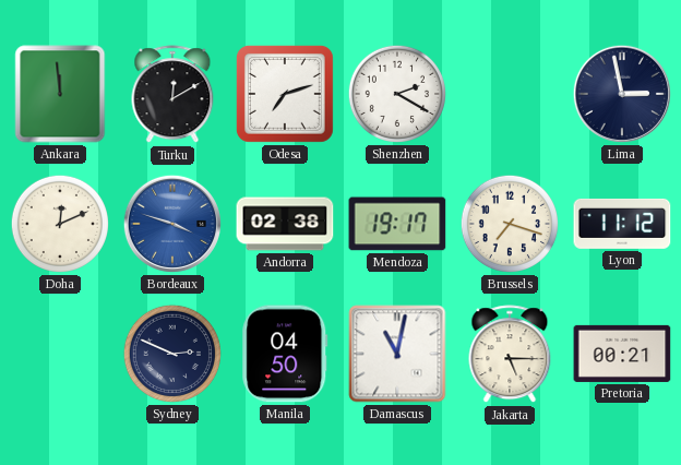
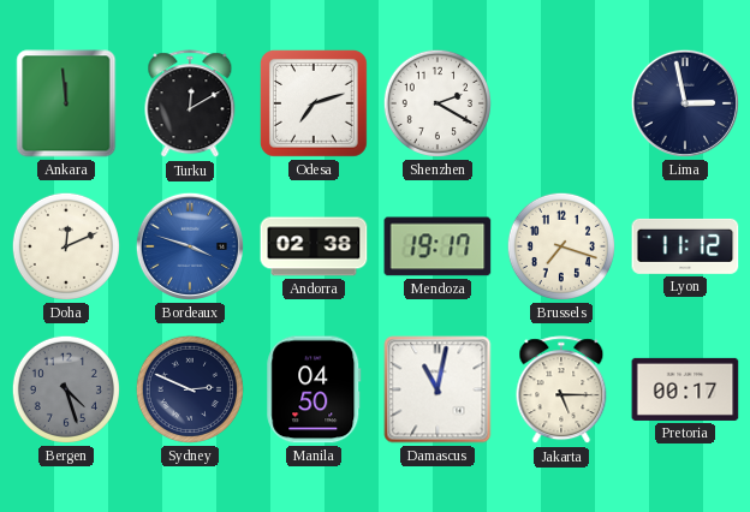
Bergen: none -> 4:27
Pretoria: 00:21 -> 00:17
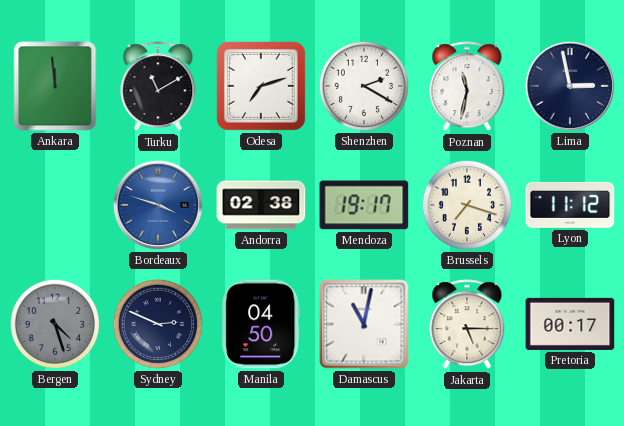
Turku: 12:10 -> 11:10
Poznan: none -> 11:32
Doha: 12:11 -> none
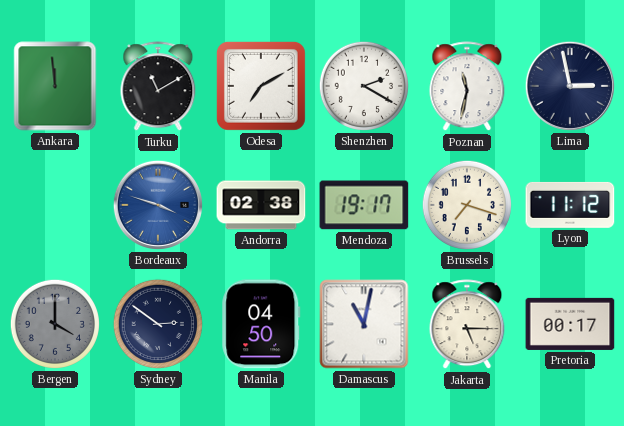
Odesa: 7:12 -> 7:10
Bergen: 4:27 -> 4:00
Sydney: 2:49 -> 2:51
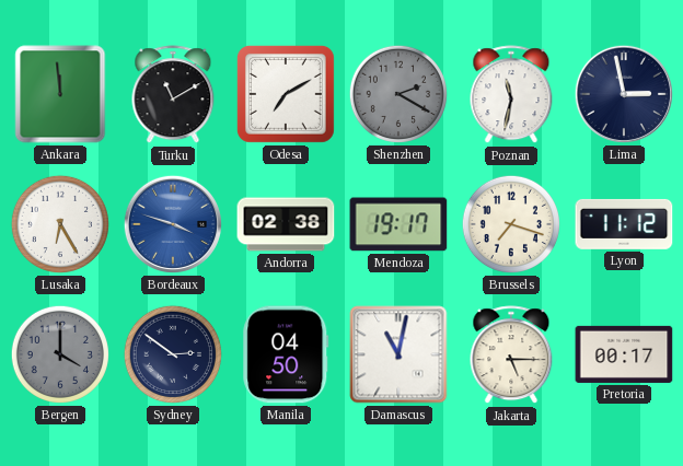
Shenzhen dial: white -> grey
Lusaka: none -> 6:25
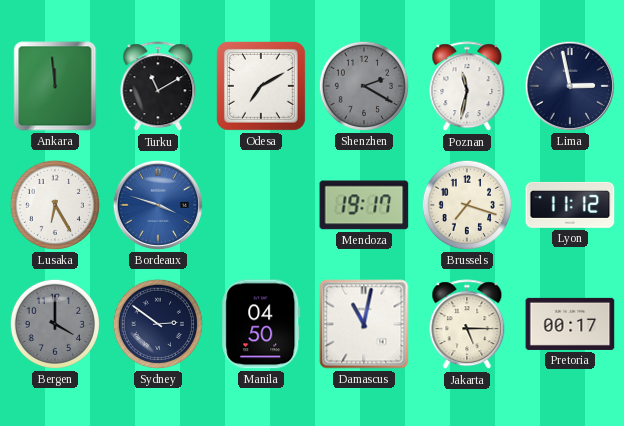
Andorra: 02:38 -> none
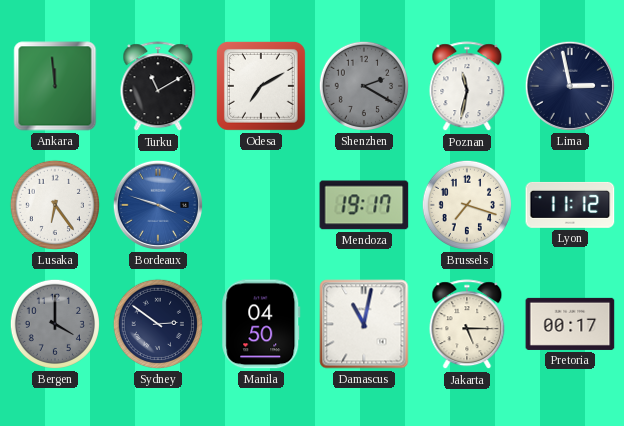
Lusaka: 6:25 -> 6:24
